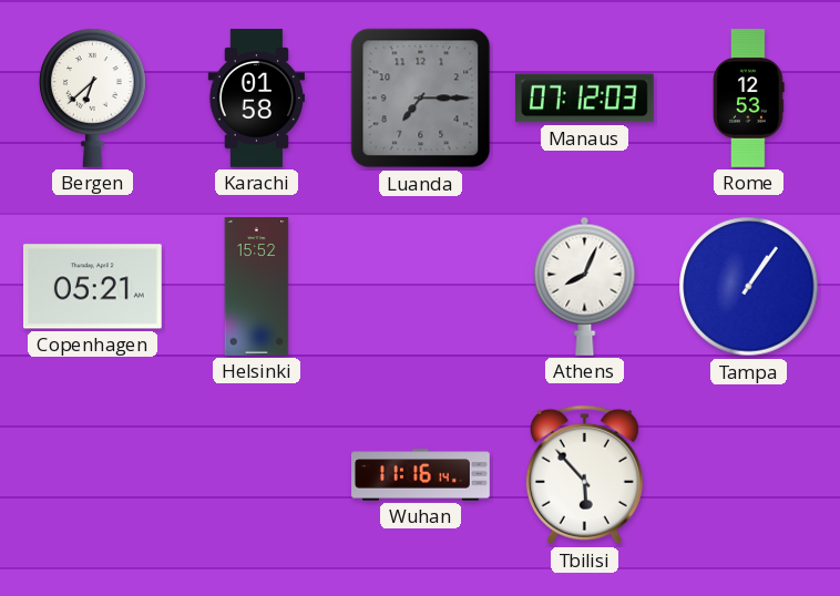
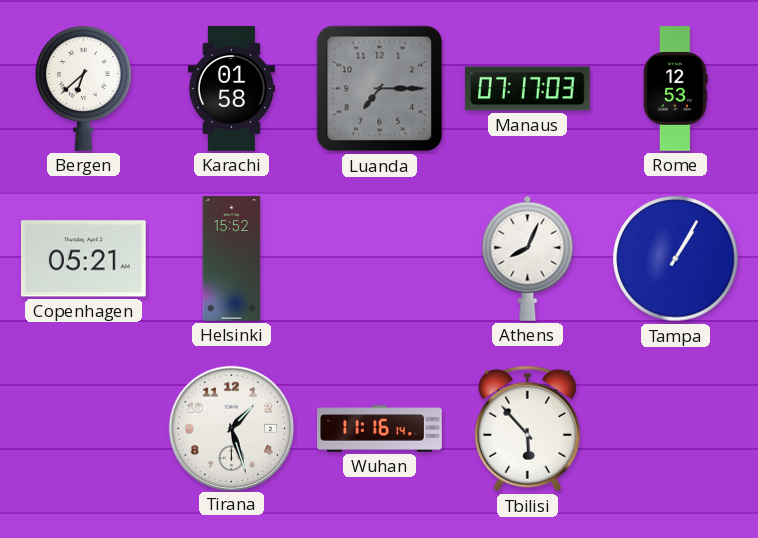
Manaus: 07:12 -> 07:17
Tampa: 1:06 -> 1:05
Tirana: none -> 1:27
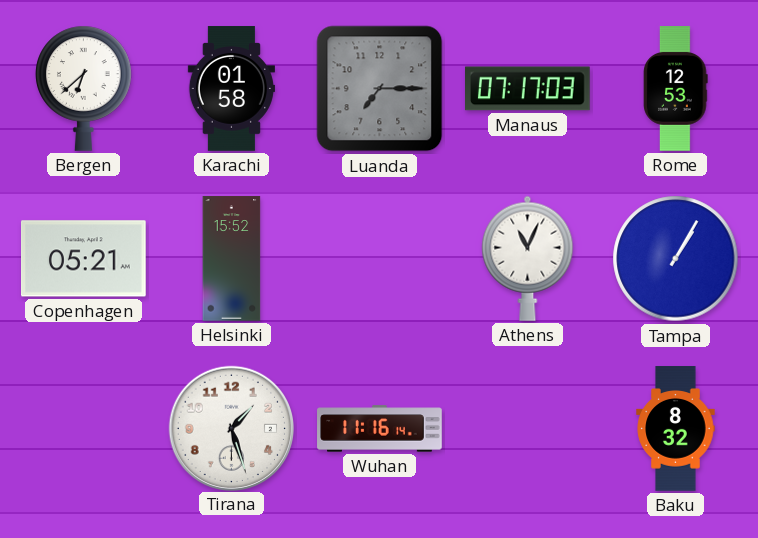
Athens: 8:04 -> 11:04
Tbilisi: 5:53 -> none
Baku: none -> 8:32
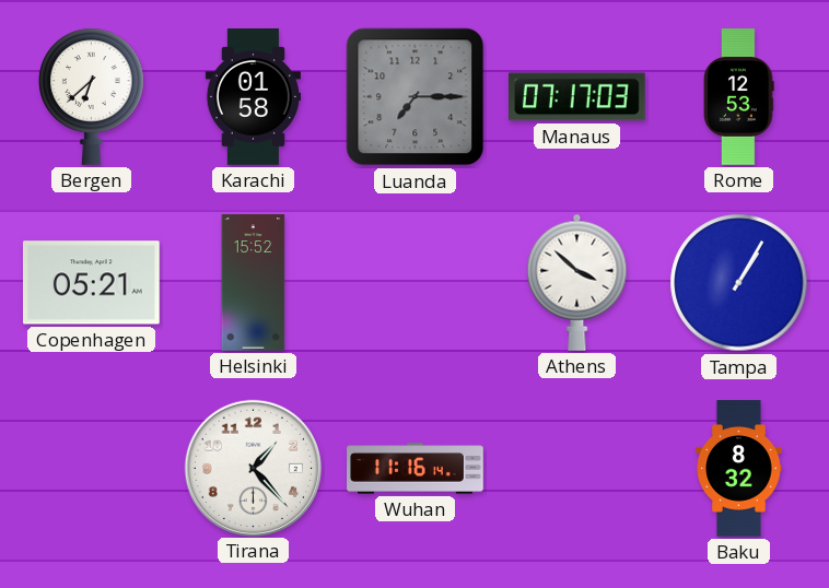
Athens: 11:04 -> 3:52
Tirana: 1:27 -> 1:23
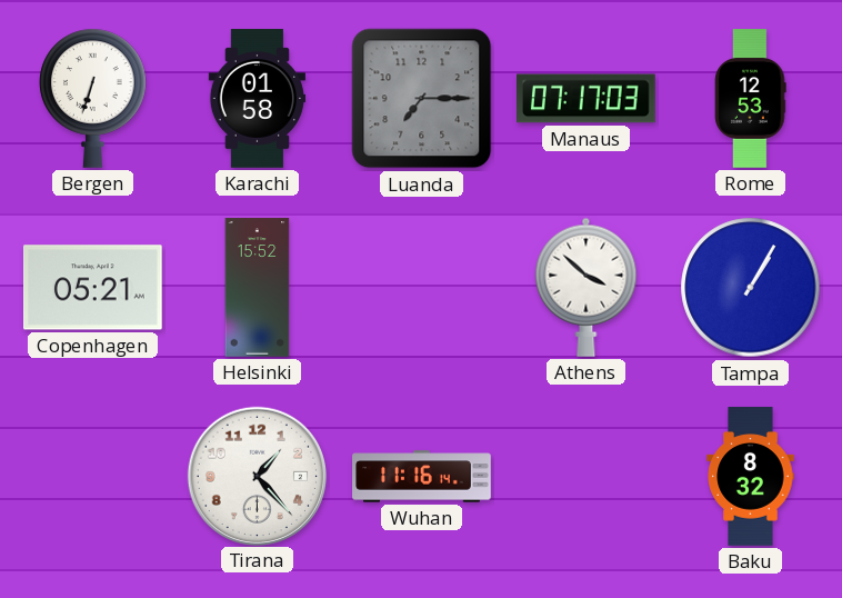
Bergen: 6:38 -> 6:33
